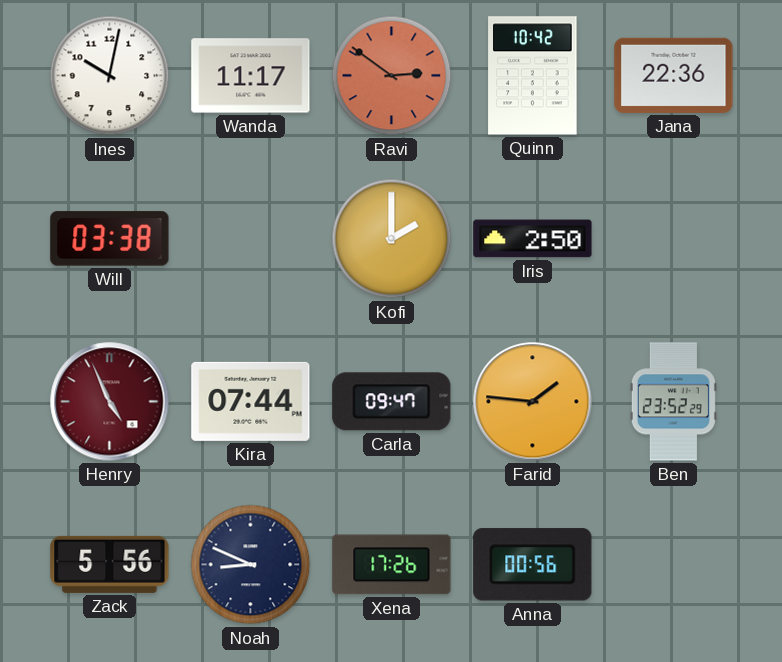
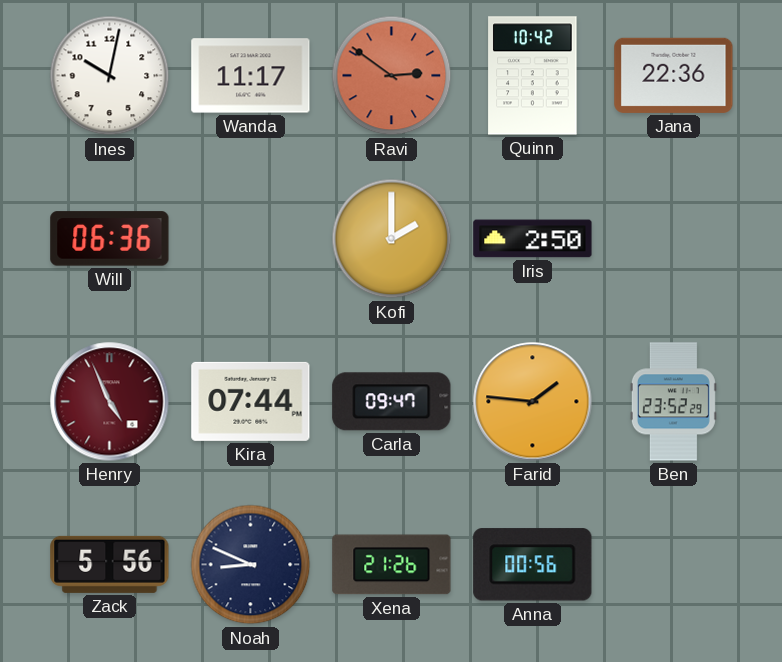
Will: 03:38 -> 06:36
Xena: 17:26 -> 21:26
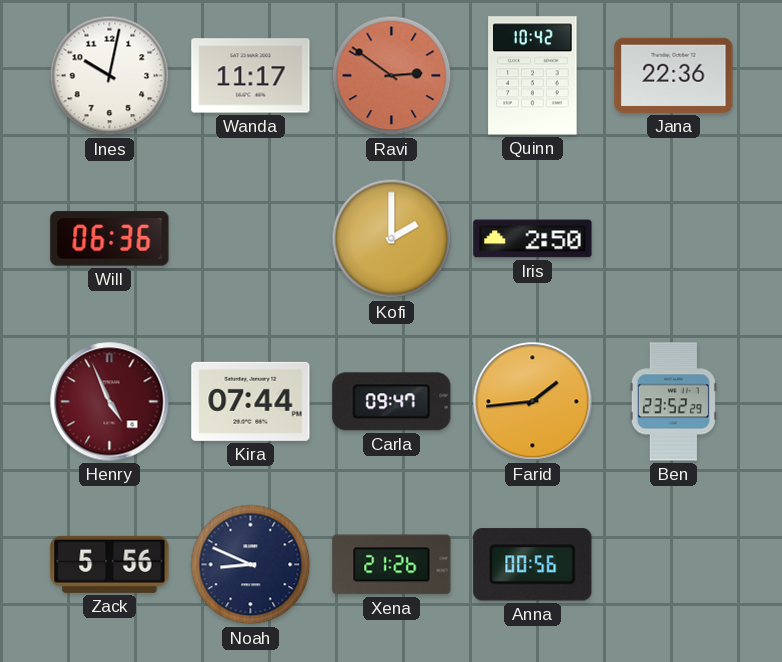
Farid: 1:46 -> 1:44
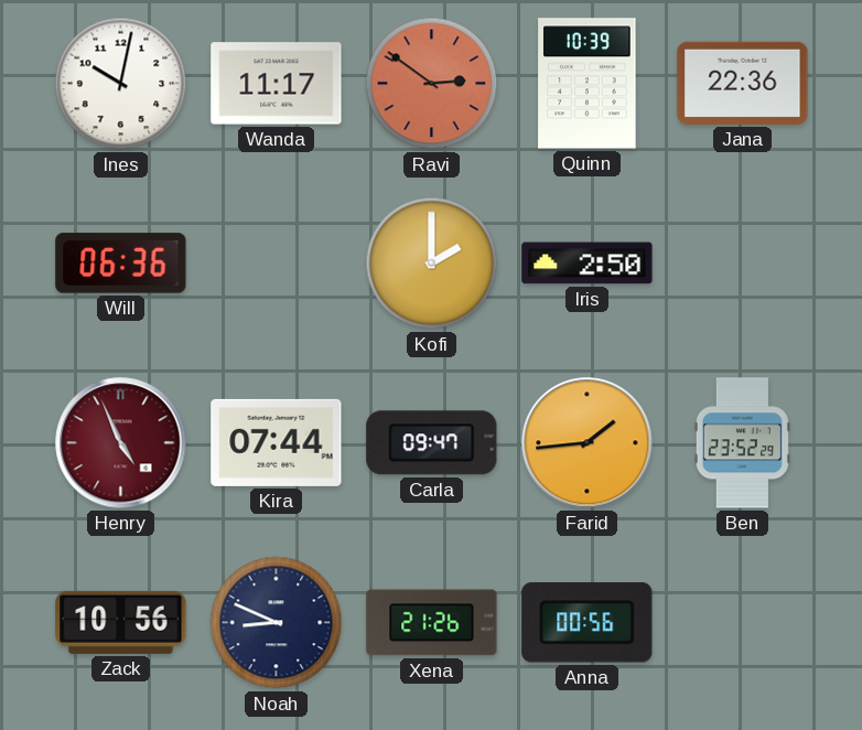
Quinn: 10:42 -> 10:39
Zack: 5:56 -> 10:56
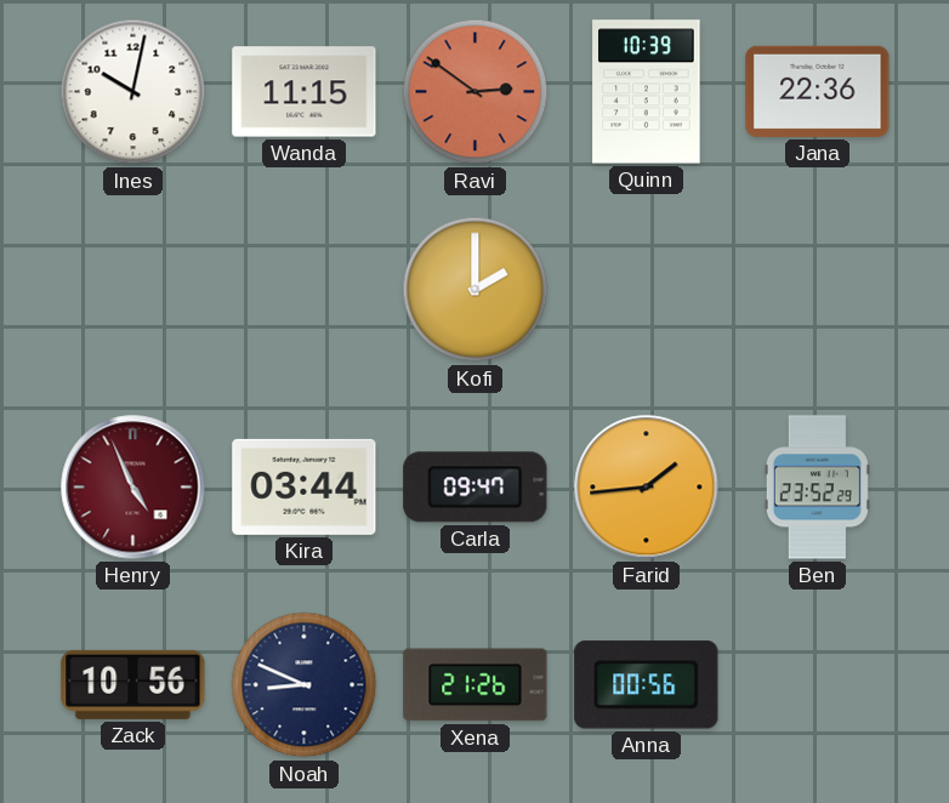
Wanda: 11:17 -> 11:15
Will: 06:36 -> none
Iris: 2:50 -> none
Kira: 07:44 -> 03:44
